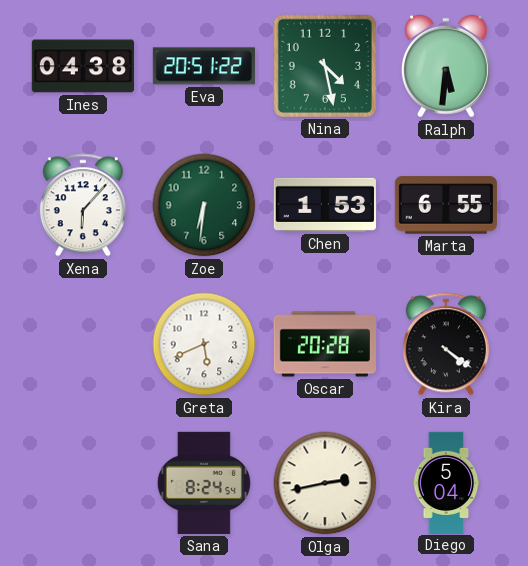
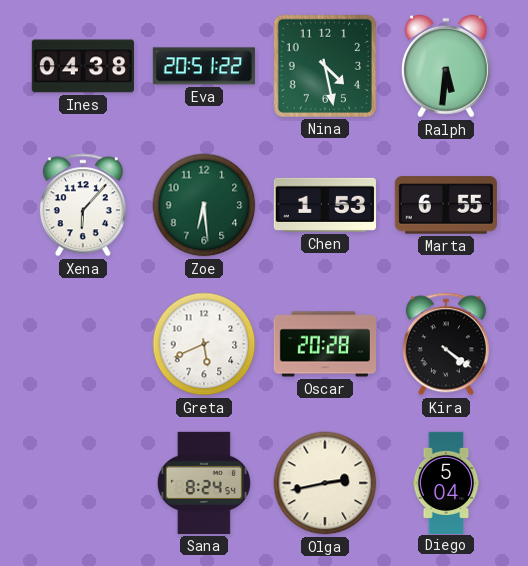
Zoe: 6:31 -> 6:29
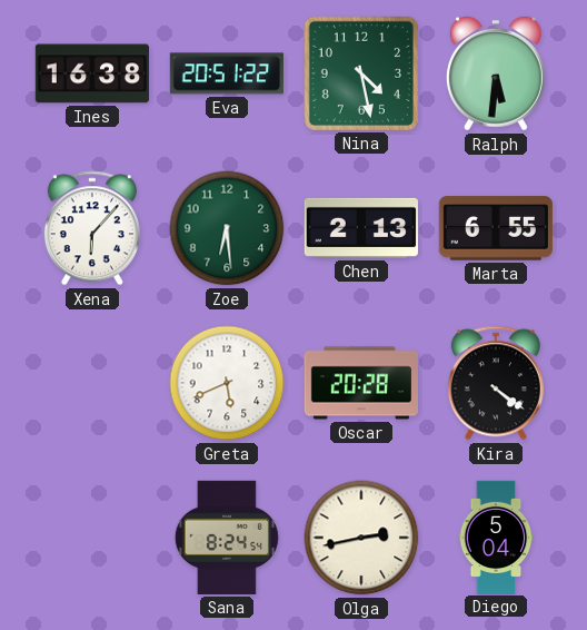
Ines: 04:38 -> 16:38
Chen: 1:53 -> 2:13
